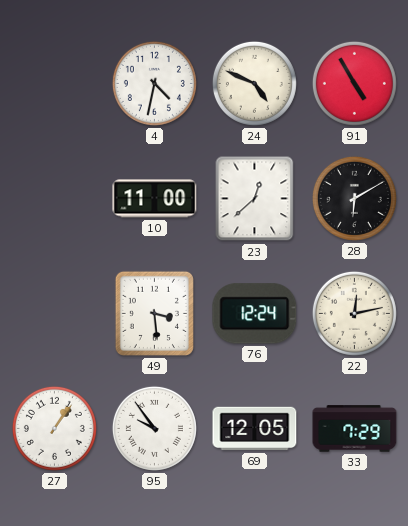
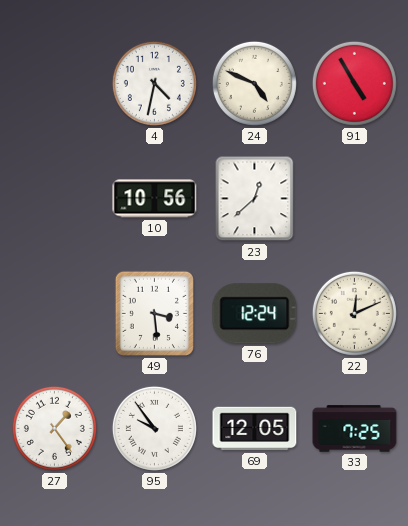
10: 11:00 -> 10:56
28: 6:10 -> none
22: 12:13 -> 12:11
27: 1:06 -> 1:24
33: 7:29 -> 7:25
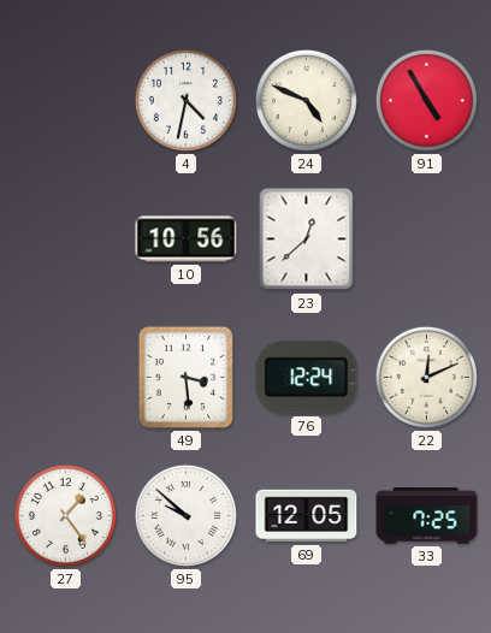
95: 9:54 -> 9:52
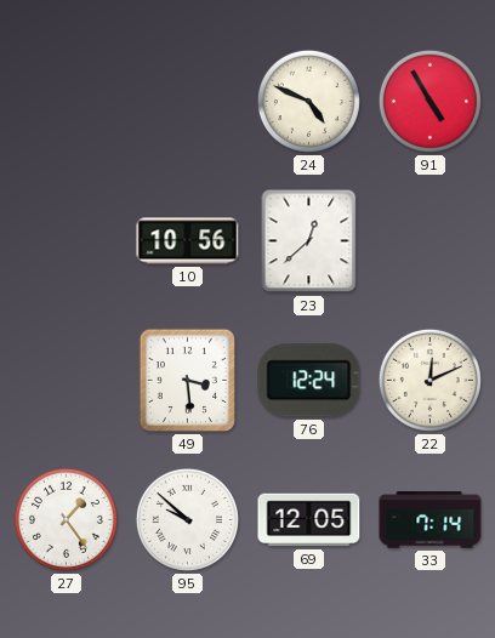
4: 4:32 -> none
33: 7:25 -> 7:14
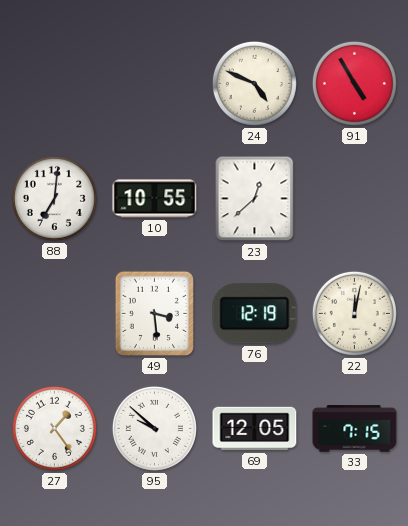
88: none -> 7:01
10: 10:56 -> 10:55
76: 12:24 -> 12:19
22: 12:11 -> 12:02
33: 7:14 -> 7:15
